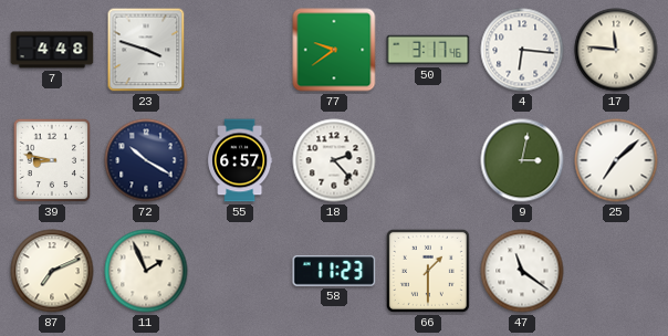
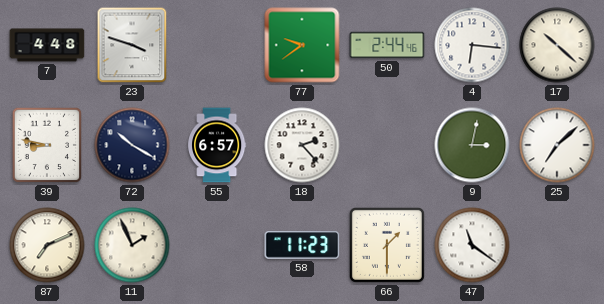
50: 3:17 -> 2:44
17: 11:46 -> 10:22
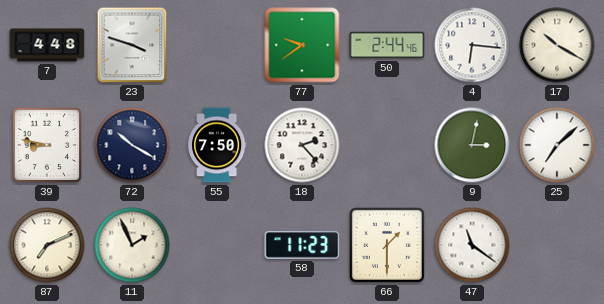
17: 10:22 -> 10:20
55: 6:57 -> 7:50
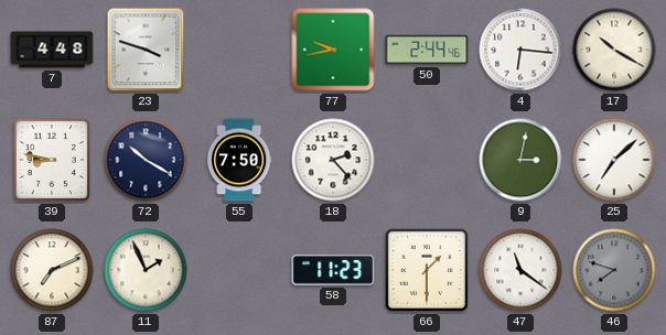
77: 9:39 -> 9:43
46: none -> 7:48
